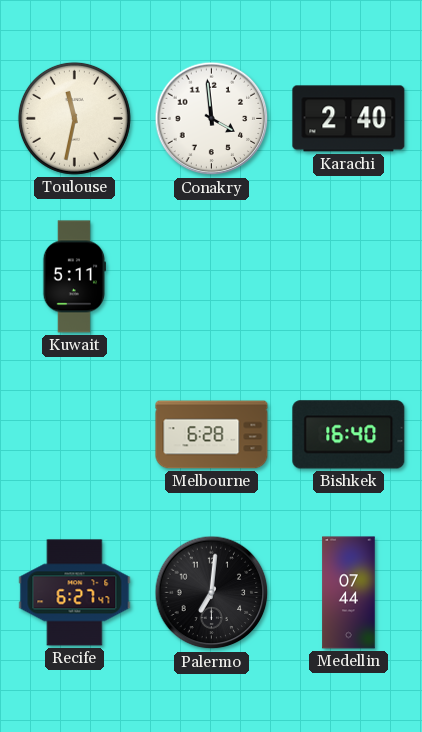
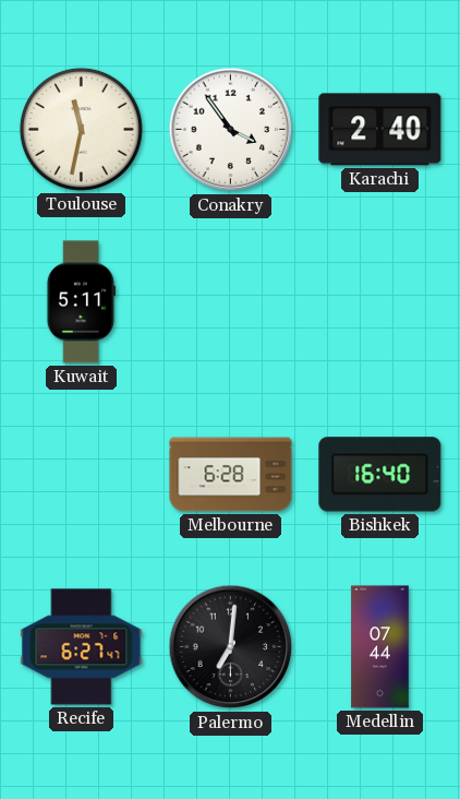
Conakry: 3:59 -> 3:54
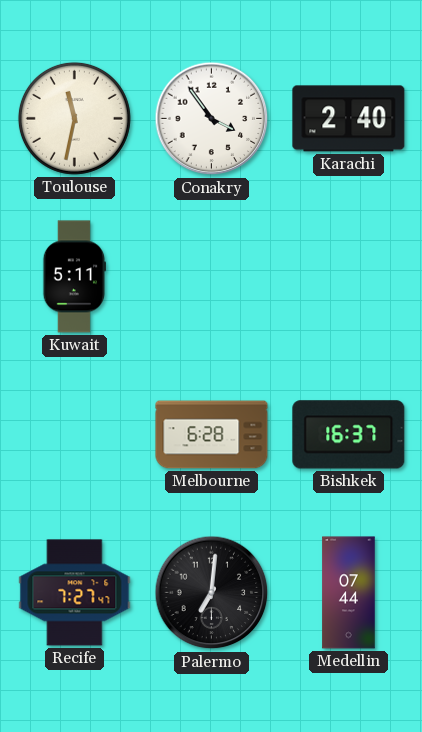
Bishkek: 16:40 -> 16:37
Recife: 6:27 -> 7:27
